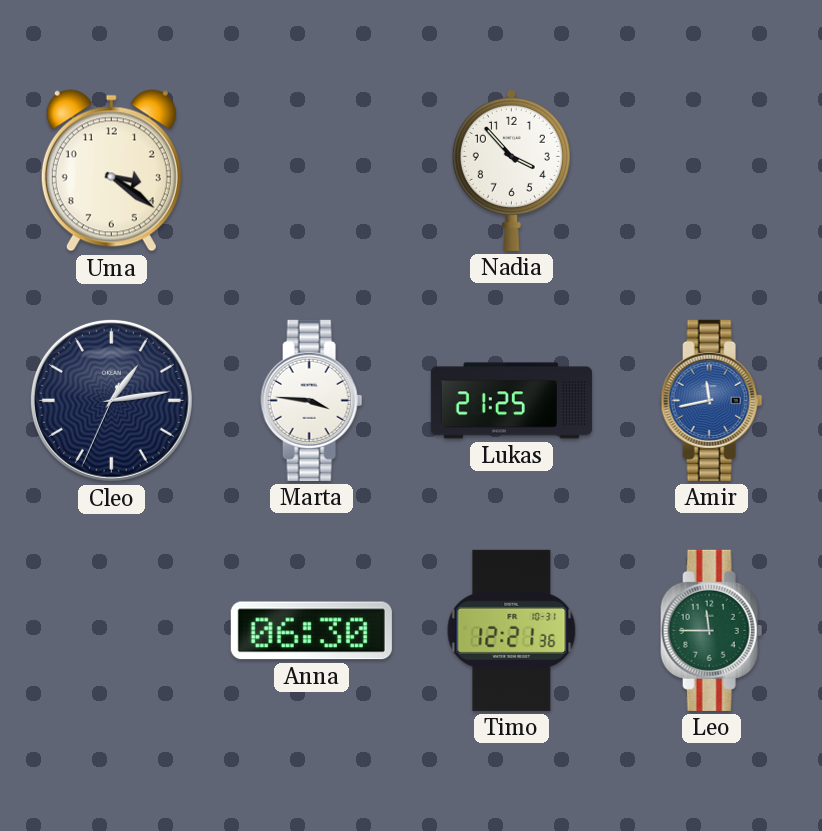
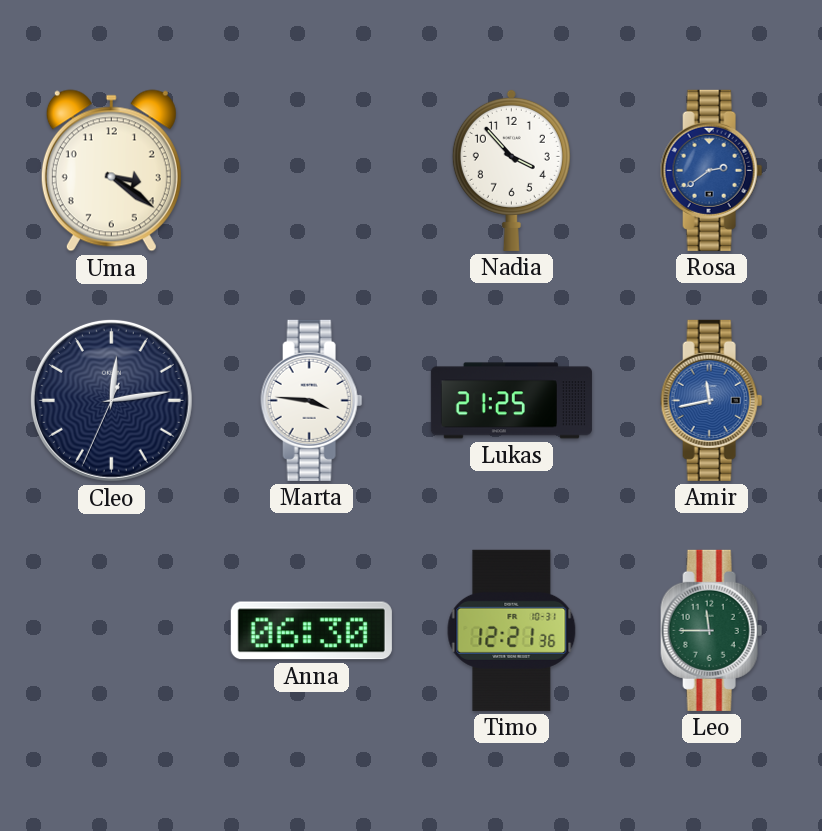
Rosa: none -> 2:39
Cleo: 1:13 -> 12:13
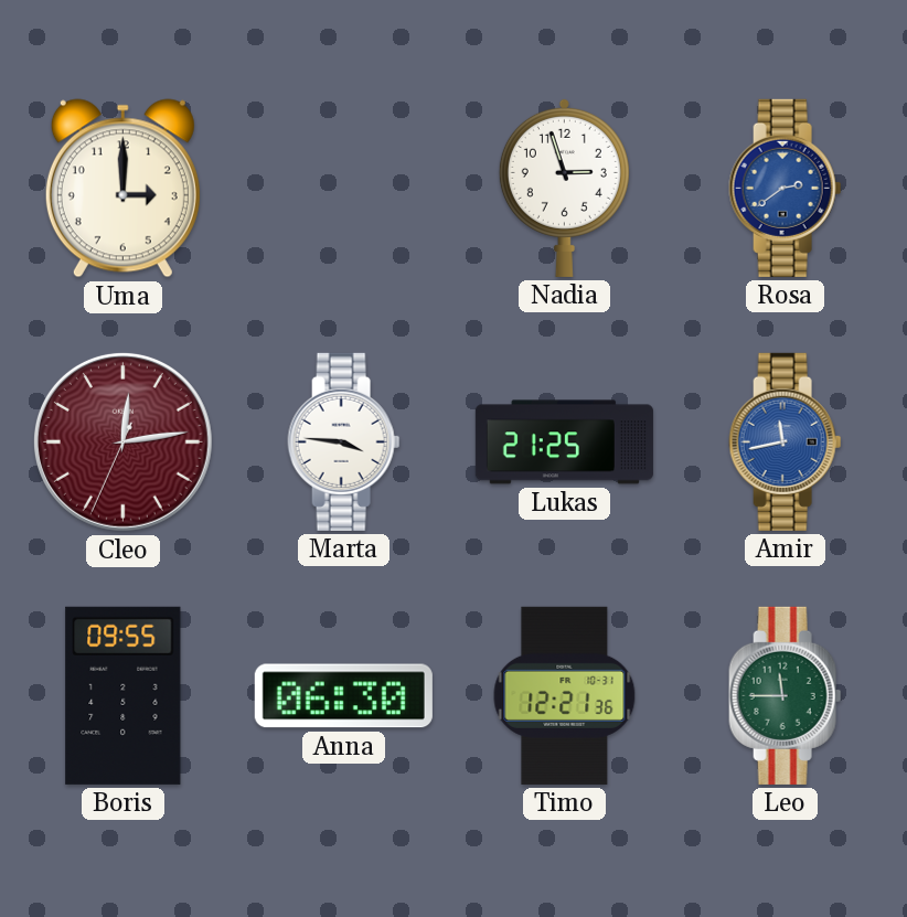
Uma: 3:21 -> 3:00
Nadia: 3:53 -> 2:57
Cleo dial: navy -> burgundy
Boris: none -> 09:55
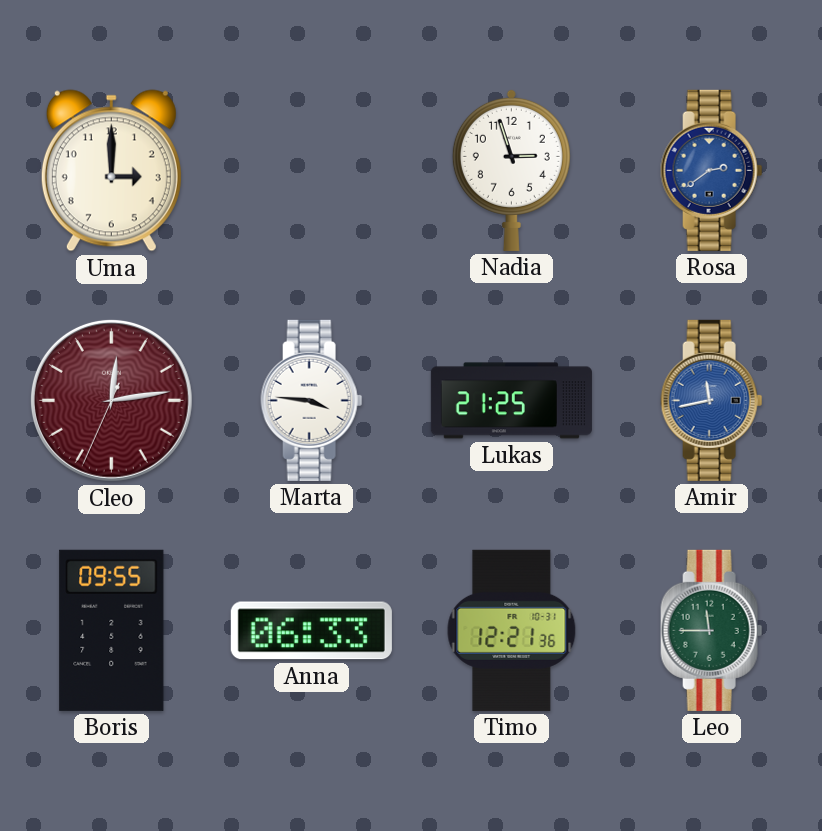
Anna: 06:30 -> 06:33
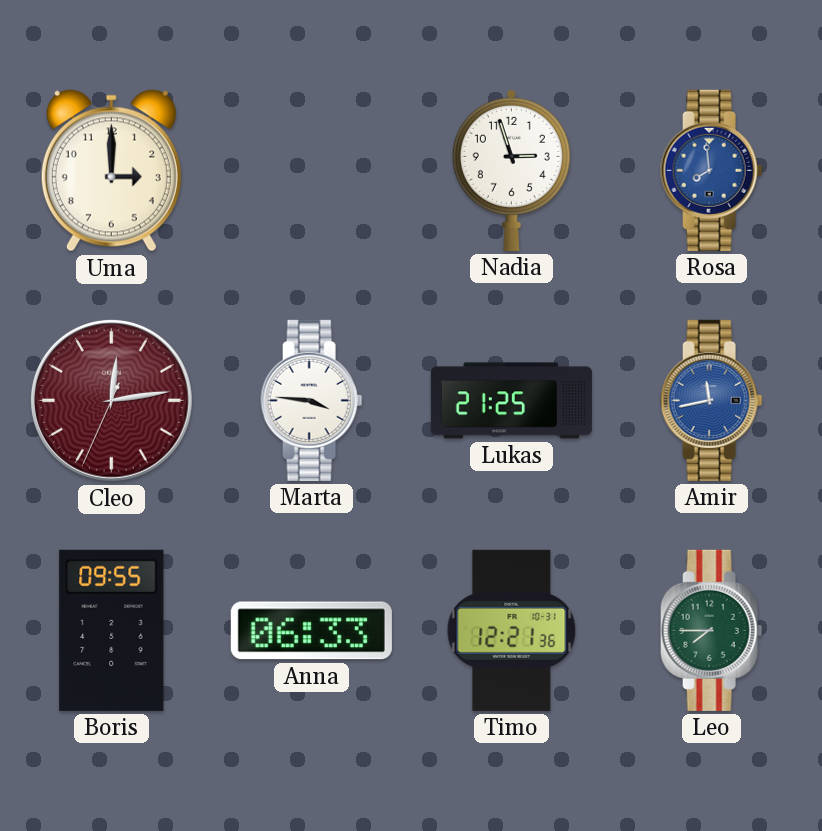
Rosa: 2:39 -> 7:59
Leo: 11:45 -> 7:45
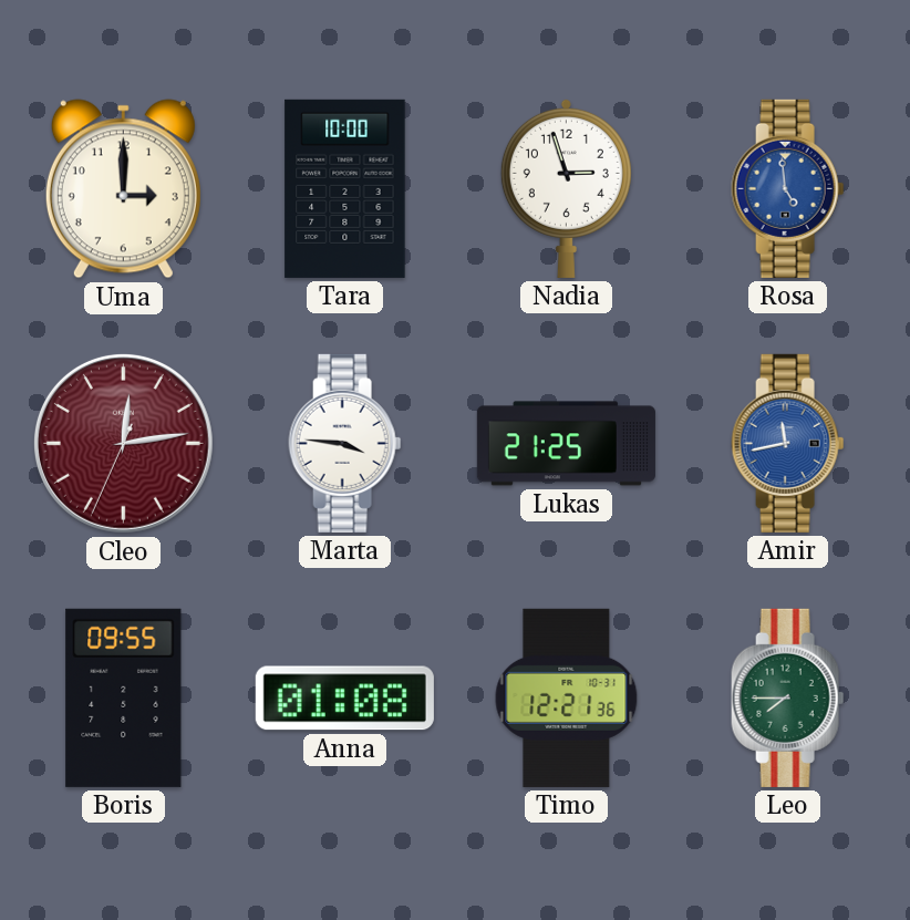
Tara: none -> 10:00
Rosa: 7:59 -> 4:59
Anna: 06:33 -> 01:08
